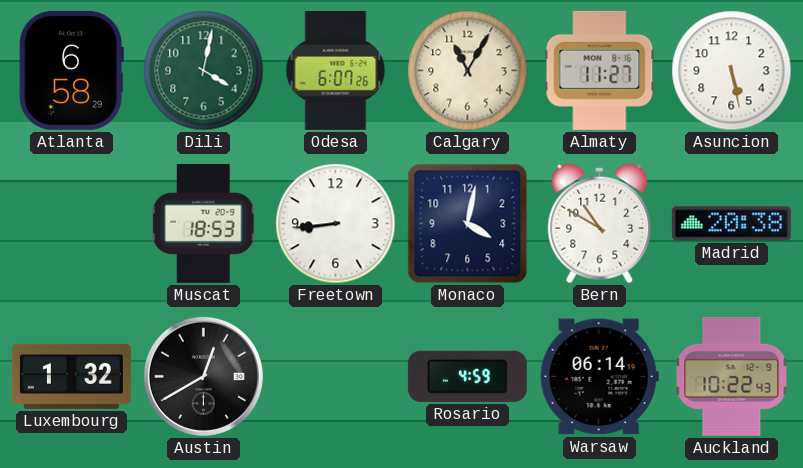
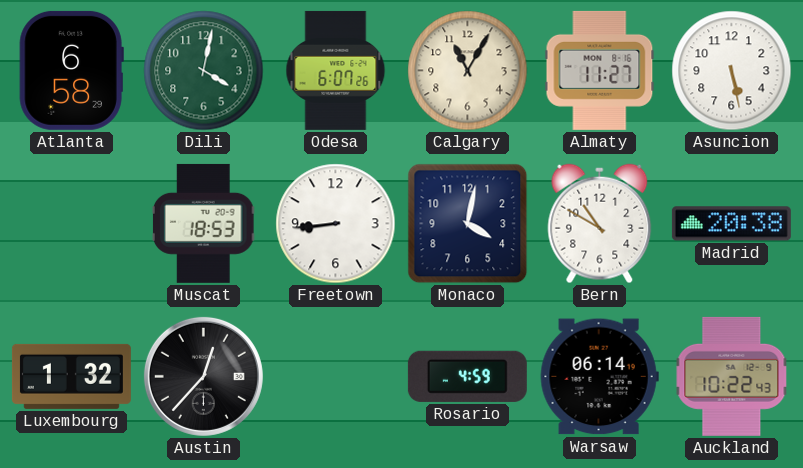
Austin: 12:40 -> 12:37
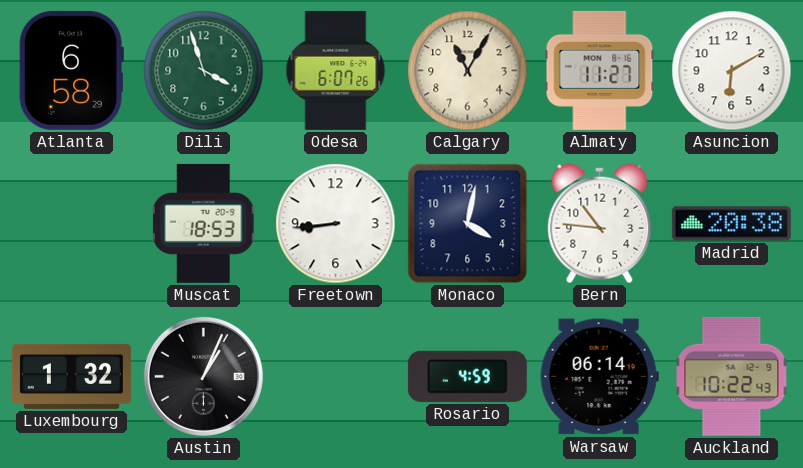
Dili: 4:02 -> 3:57
Asuncion: 5:28 -> 6:10
Bern: 10:50 -> 10:46
Austin: 12:37 -> 1:04
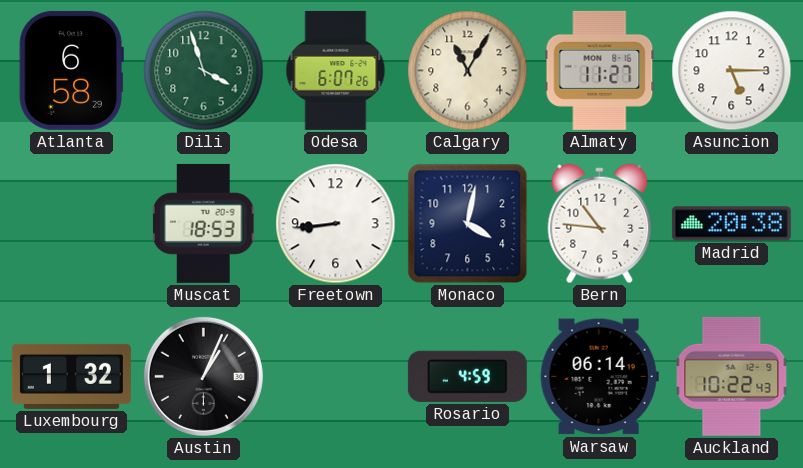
Asuncion: 6:10 -> 5:15
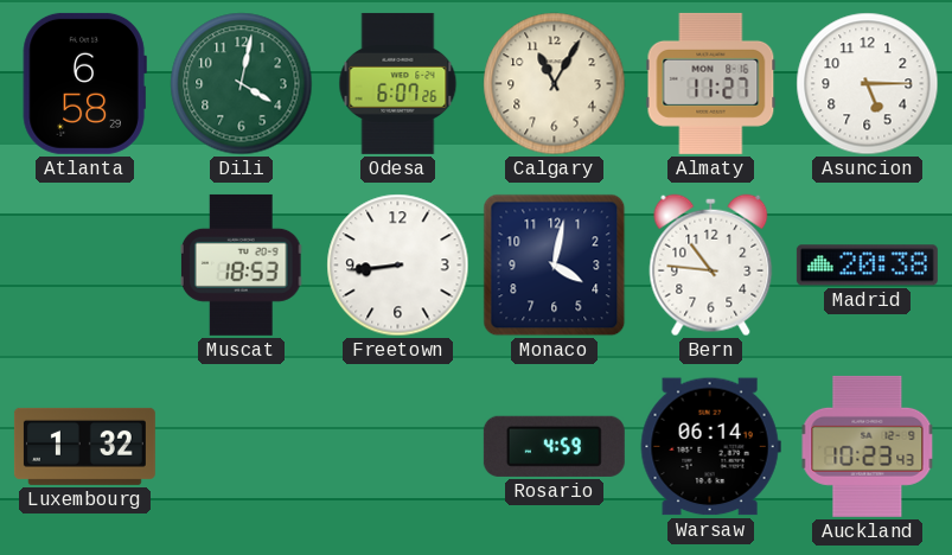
Dili: 3:57 -> 4:02
Austin: 1:04 -> none
Auckland: 10:22 -> 10:23
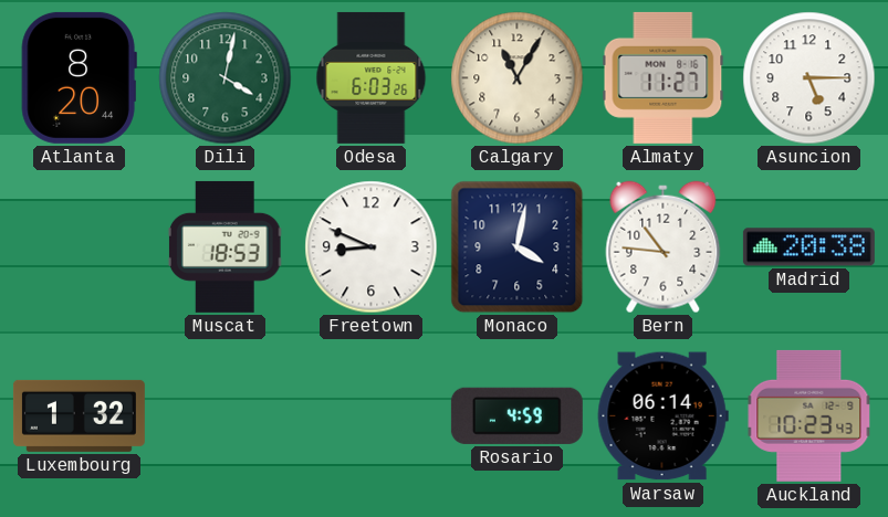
Atlanta: 6:58 -> 8:20
Odesa: 6:07 -> 6:03
Freetown: 8:44 -> 8:49
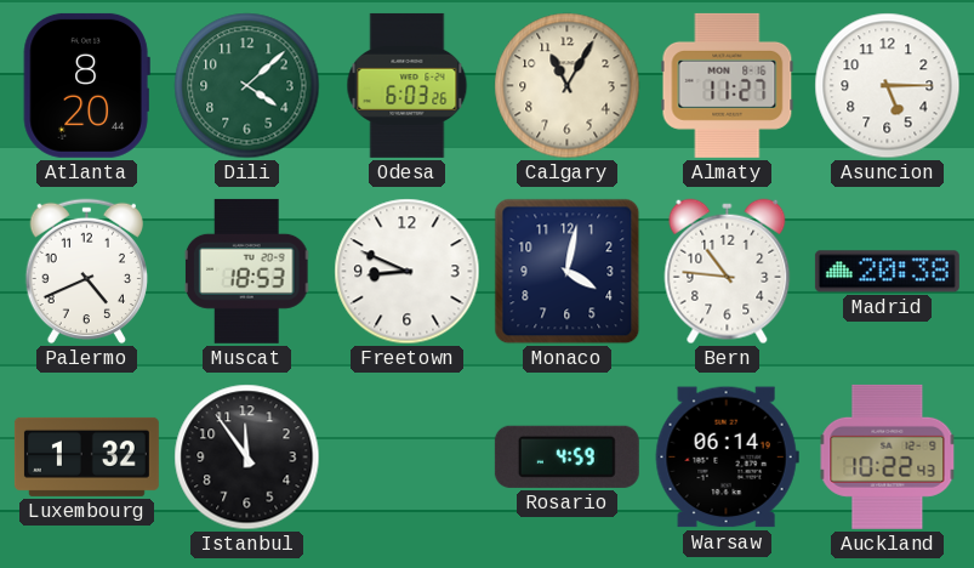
Dili: 4:02 -> 4:08
Palermo: none -> 4:41
Istanbul: none -> 11:54
Auckland: 10:23 -> 10:22
